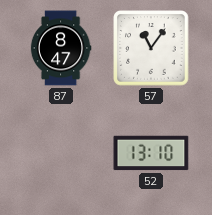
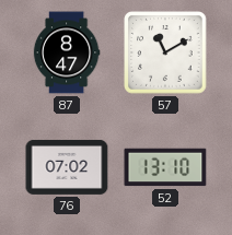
57: 11:06 -> 11:10
76: none -> 07:02
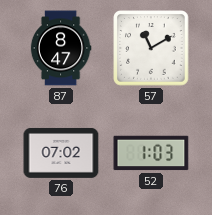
52: 13:10 -> 1:03
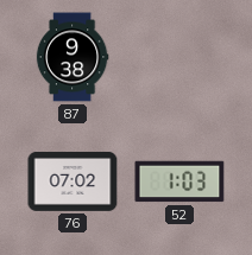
87: 8:47 -> 9:38
57: 11:10 -> none
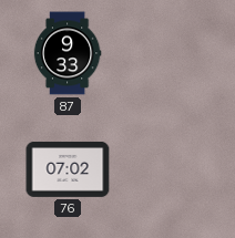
87: 9:38 -> 9:33
52: 1:03 -> none
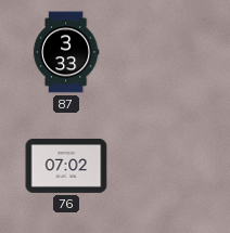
87: 9:33 -> 3:33
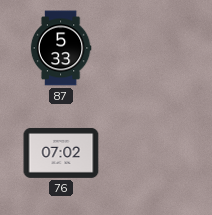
87: 3:33 -> 5:33
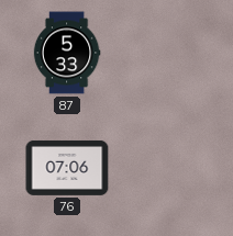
76: 07:02 -> 07:06
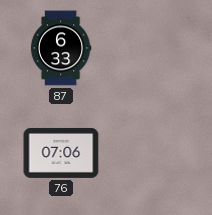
87: 5:33 -> 6:33
